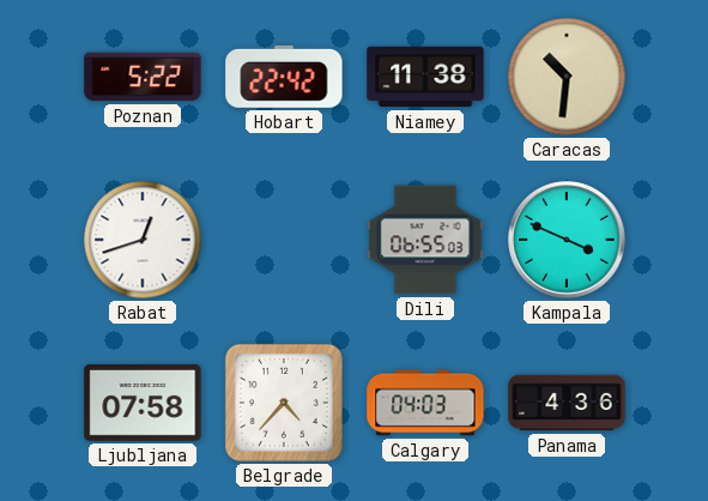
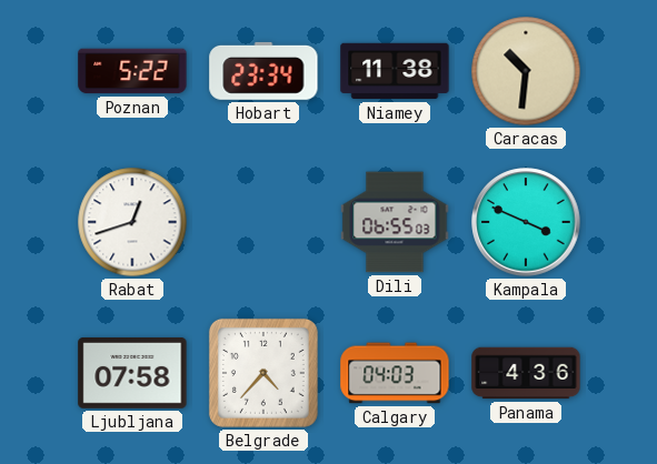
Hobart: 22:42 -> 23:34
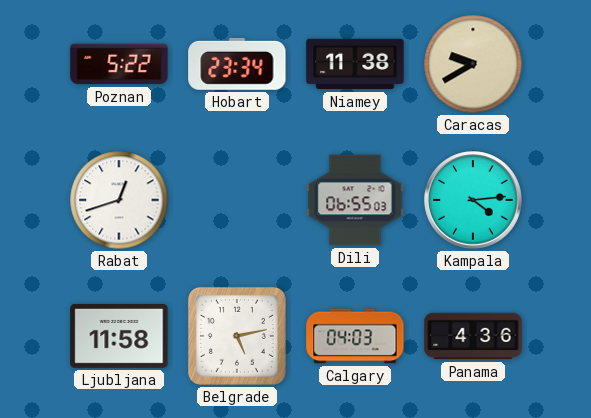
Caracas: 10:31 -> 9:40
Kampala: 3:49 -> 4:14
Ljubljana: 07:58 -> 11:58
Belgrade: 4:37 -> 5:13
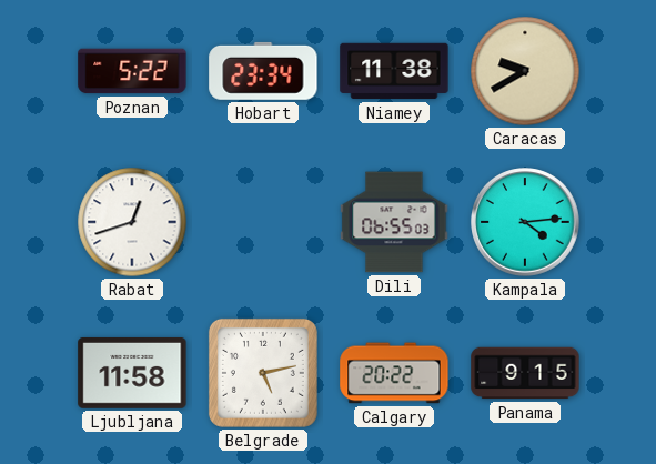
Calgary: 04:03 -> 20:22
Panama: 4:36 -> 9:15
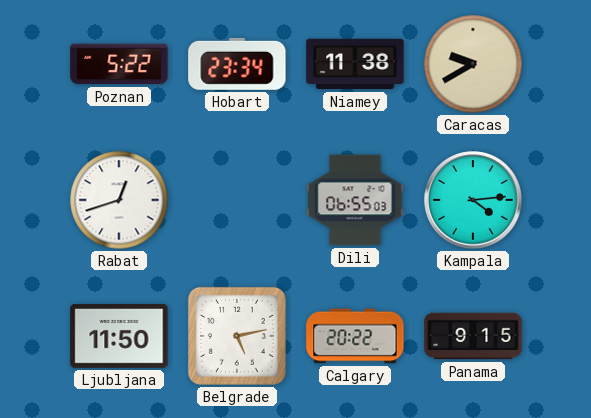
Ljubljana: 11:58 -> 11:50
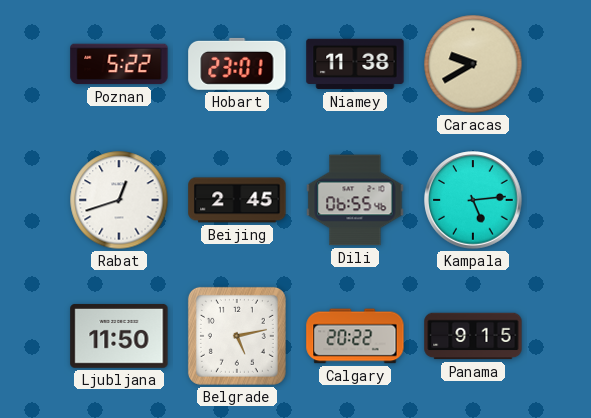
Hobart: 23:34 -> 23:01
Beijing: none -> 2:45
Dili: 06:55:03 -> 06:55:46
Kampala: 4:14 -> 5:14
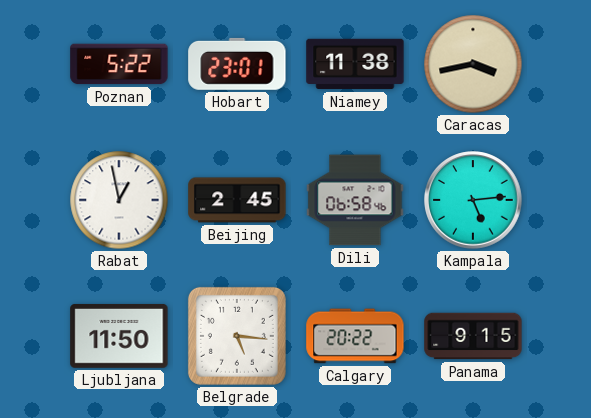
Caracas: 9:40 -> 3:43
Rabat: 12:42 -> 12:58
Dili: 06:55 -> 06:58
Belgrade: 5:13 -> 5:16
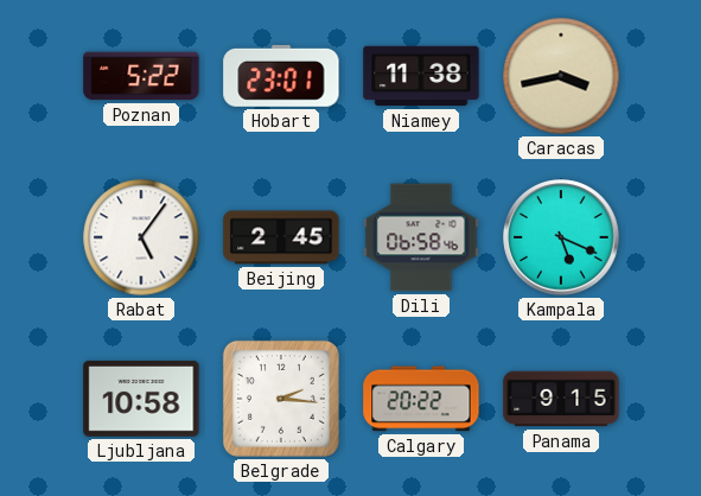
Rabat: 12:58 -> 5:06
Kampala: 5:14 -> 5:19
Ljubljana: 11:50 -> 10:58
Belgrade: 5:16 -> 2:16
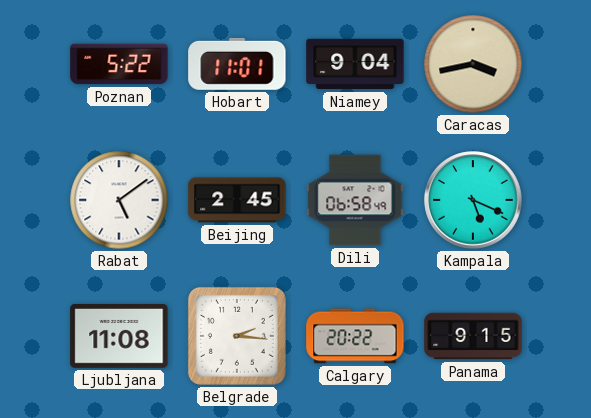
Hobart: 23:01 -> 11:01
Niamey: 11:38 -> 9:04
Rabat: 5:06 -> 5:09
Dili: 06:58:46 -> 06:58:49
Ljubljana: 10:58 -> 11:08
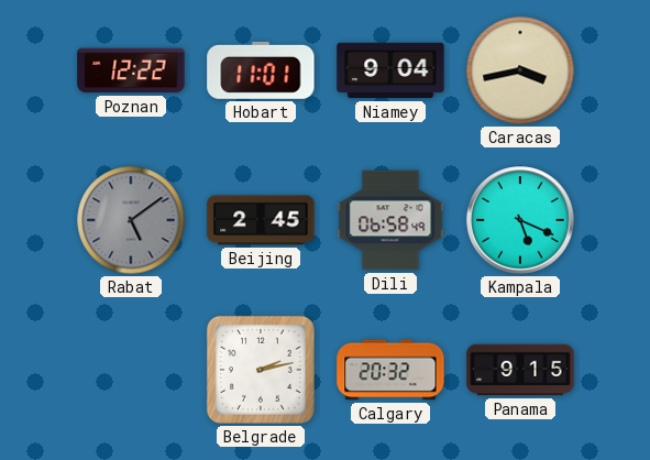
Poznan: 5:22 -> 12:22
Rabat dial: white -> grey
Ljubljana: 11:08 -> none
Belgrade: 2:16 -> 2:13
Calgary: 20:22 -> 20:32
